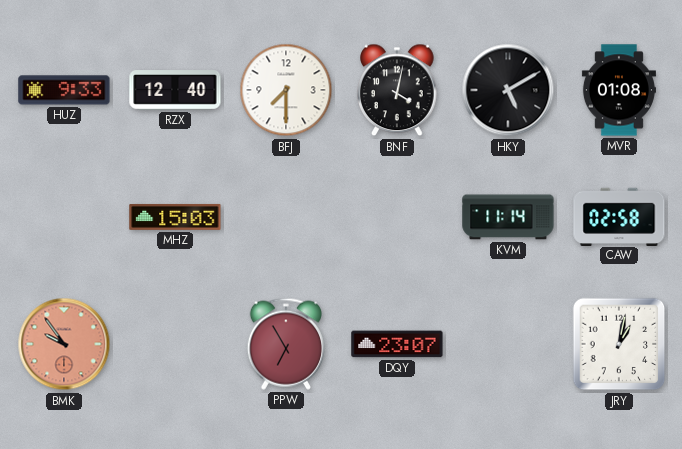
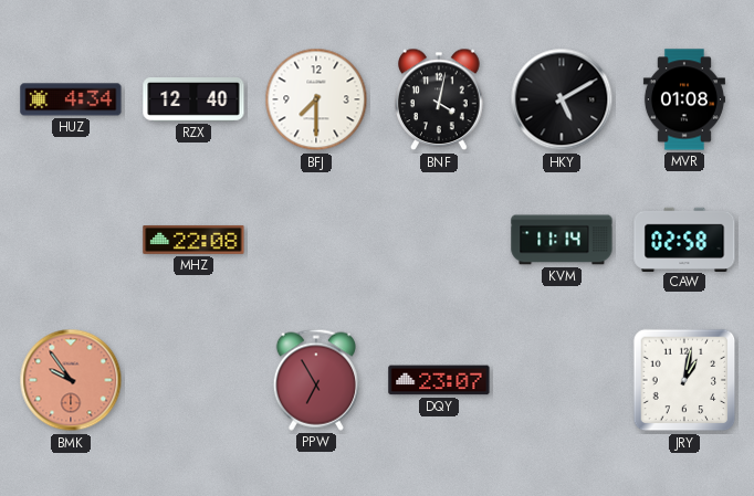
HUZ: 9:33 -> 4:34
MHZ: 15:03 -> 22:08
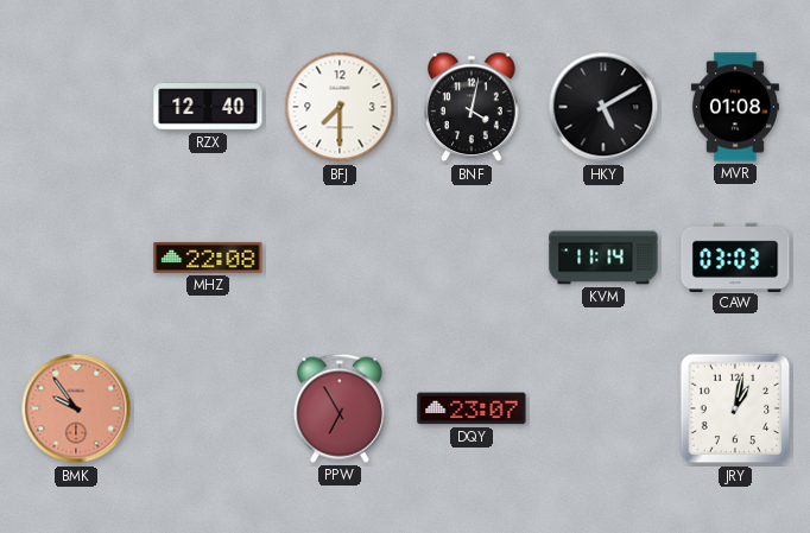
HUZ: 4:34 -> none
CAW: 02:58 -> 03:03
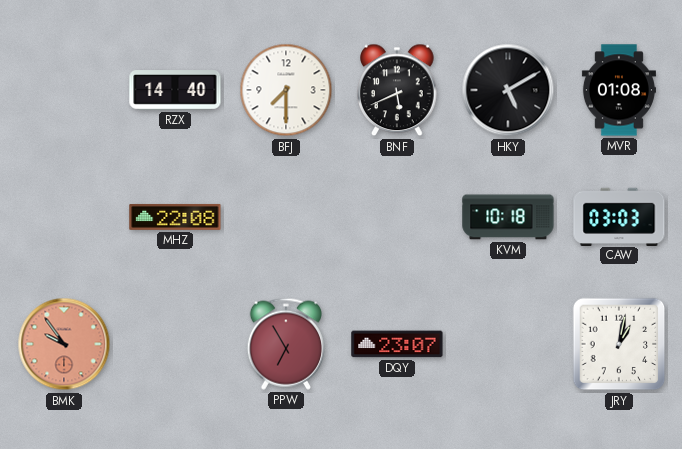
RZX: 12:40 -> 14:40
BNF: 4:02 -> 5:41
KVM: 11:14 -> 10:18
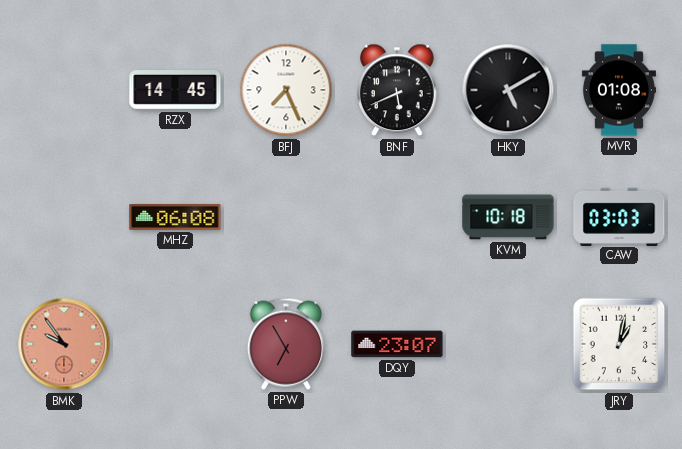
RZX: 14:40 -> 14:45
BFJ: 7:30 -> 7:26
MHZ: 22:08 -> 06:08
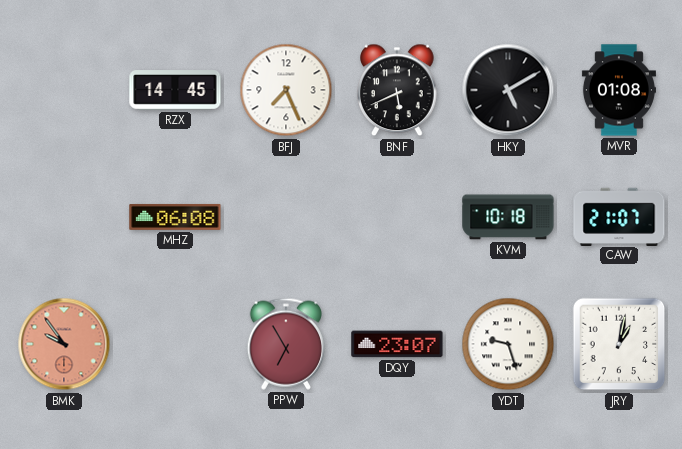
CAW: 03:03 -> 21:07
YDT: none -> 9:27
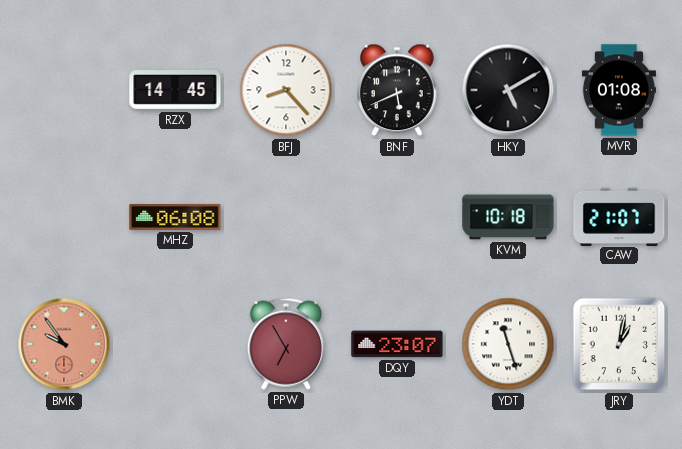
BFJ: 7:26 -> 8:23
YDT: 9:27 -> 11:27
